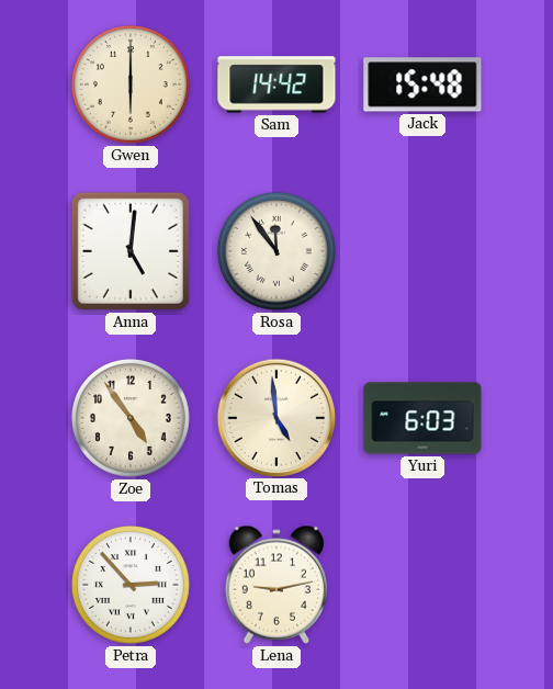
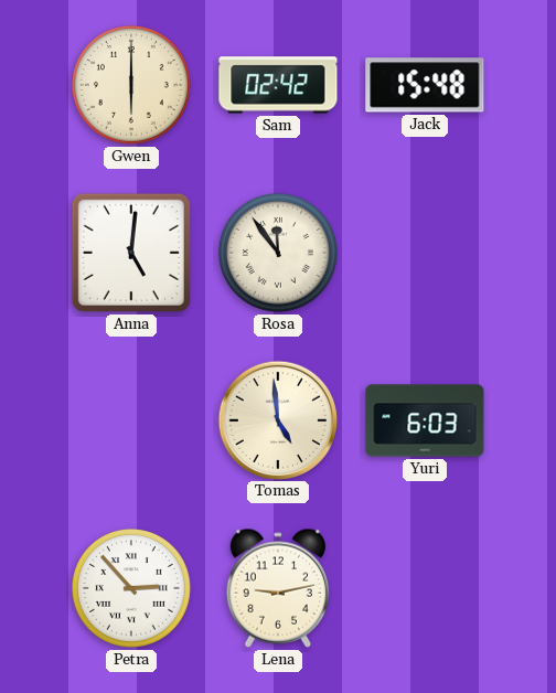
Sam: 14:42 -> 02:42
Zoe: 4:54 -> none
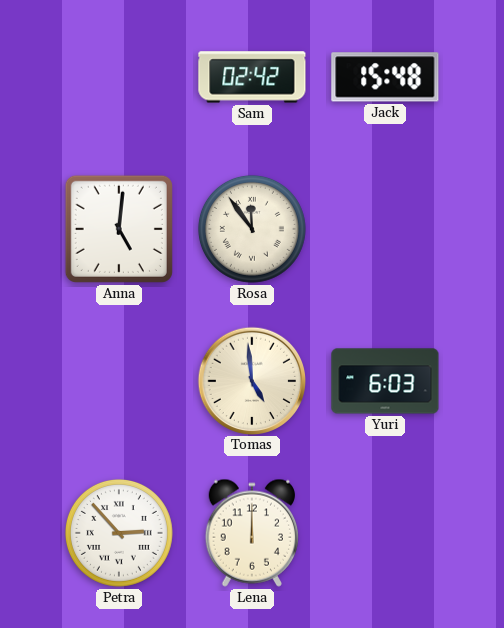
Gwen: 6:00 -> none
Lena: 9:13 -> 12:00
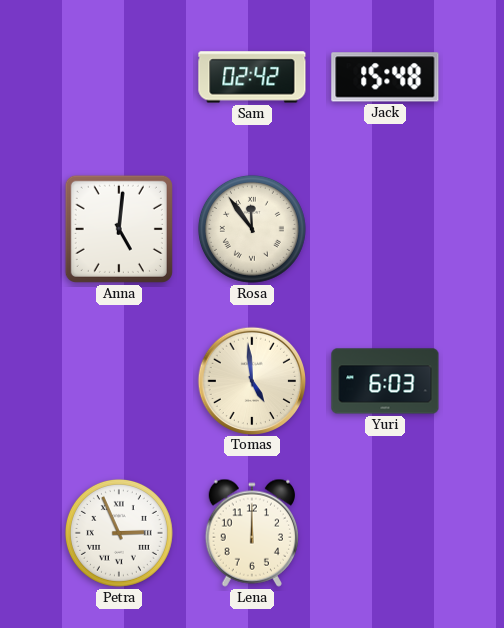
Petra: 2:53 -> 2:56
